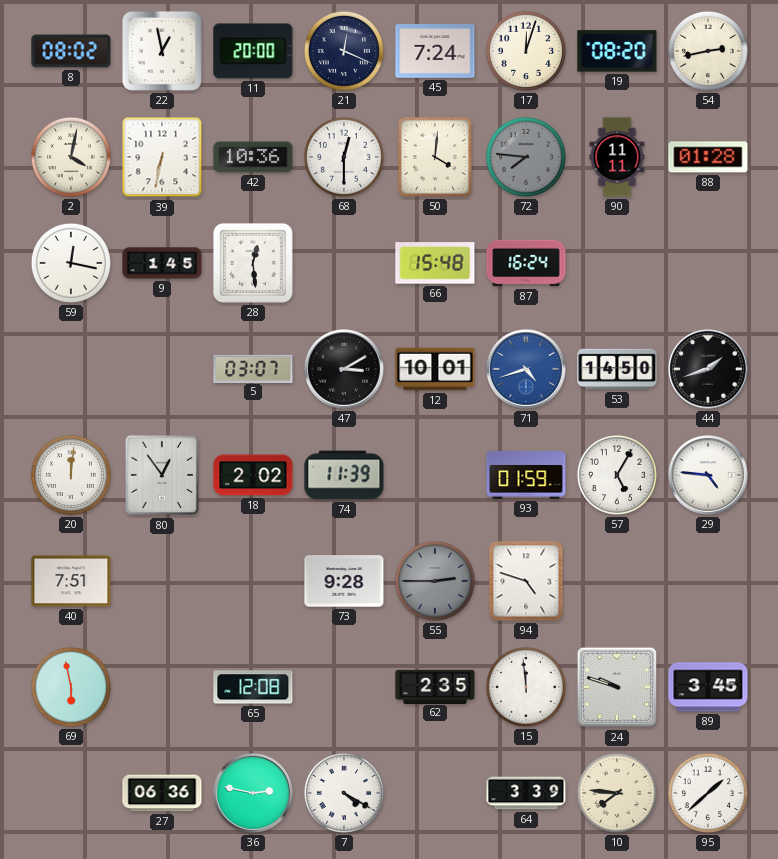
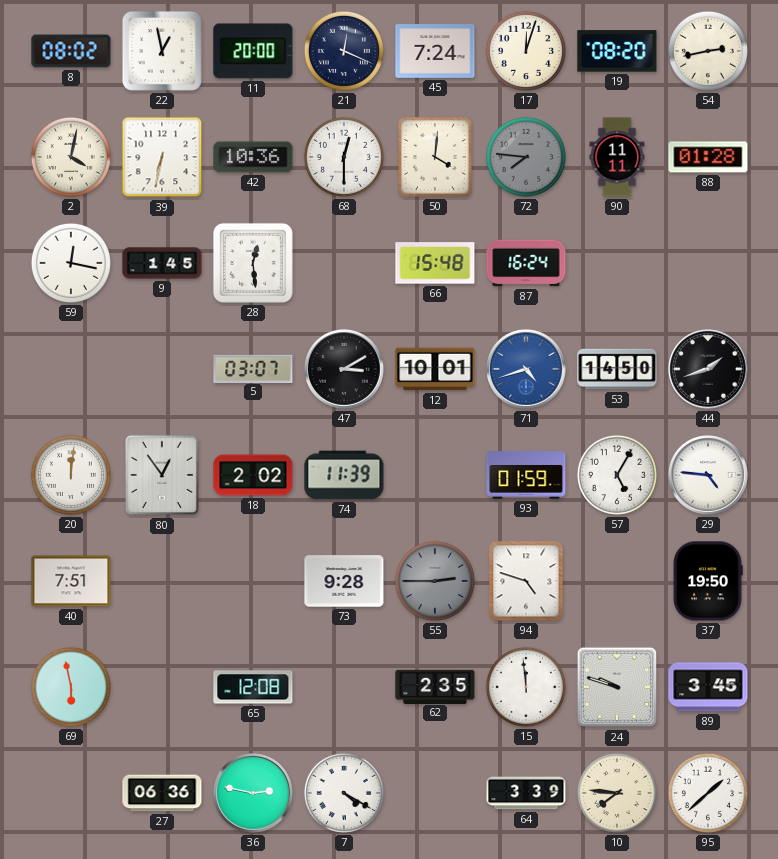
37: none -> 19:50
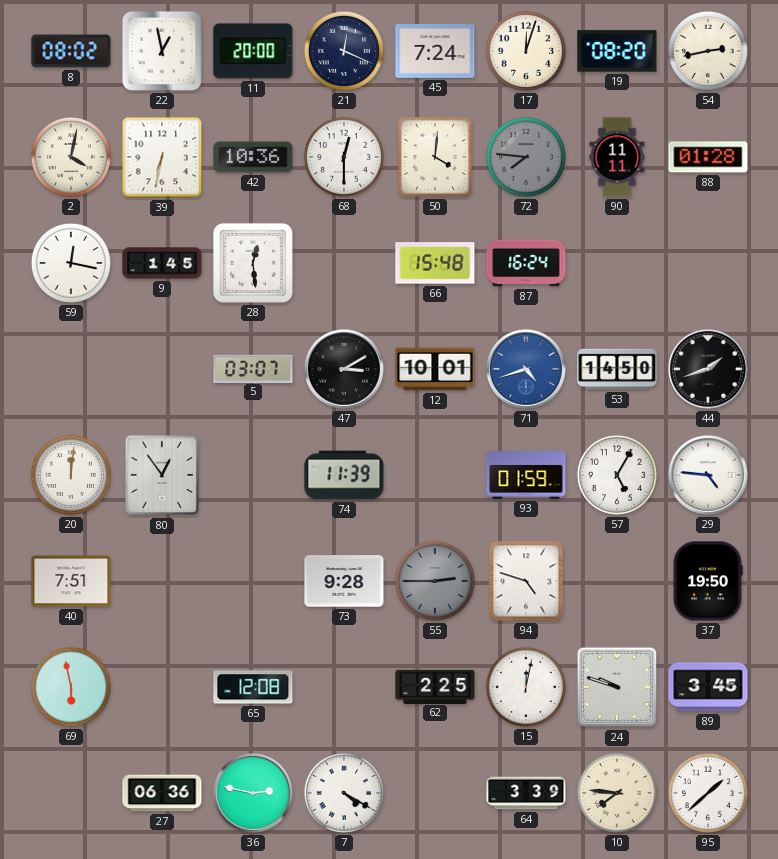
18: 2:02 -> none
62: 2:35 -> 2:25
15: 11:59 -> 12:02
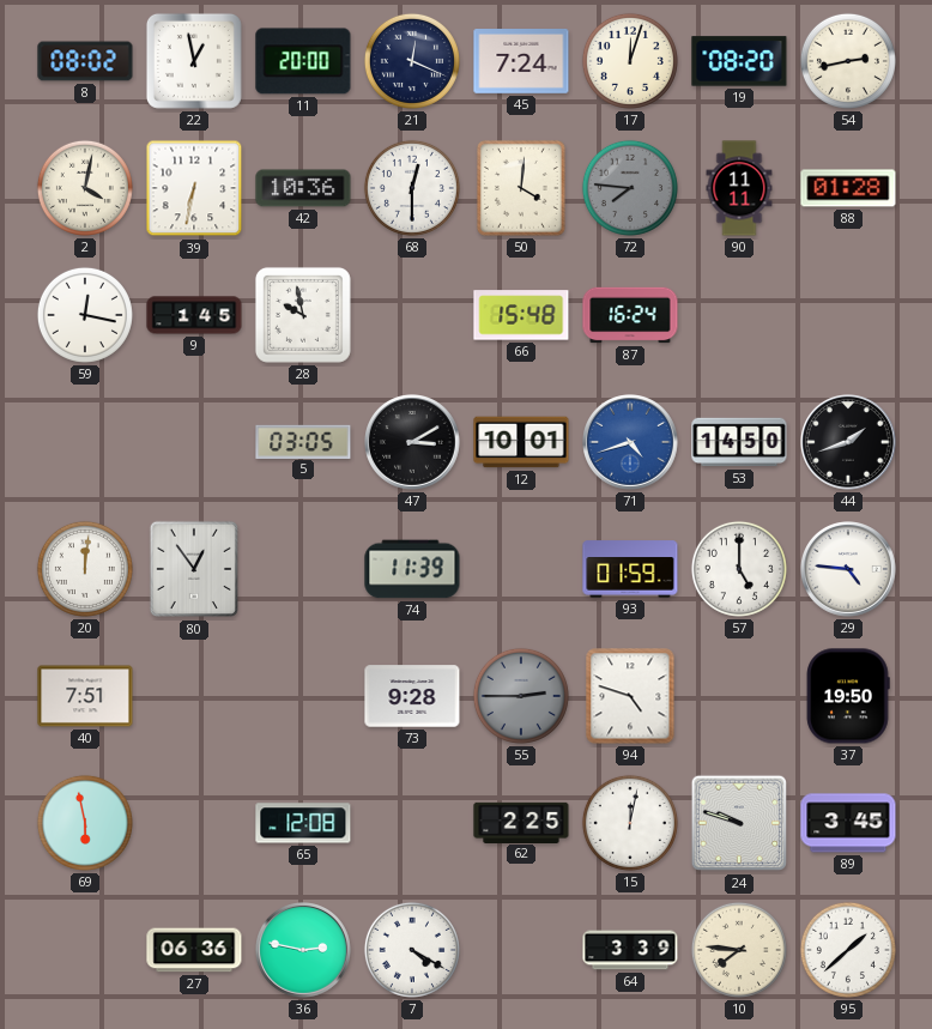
28: 12:29 -> 9:58
5: 03:07 -> 03:05
57: 5:05 -> 5:00
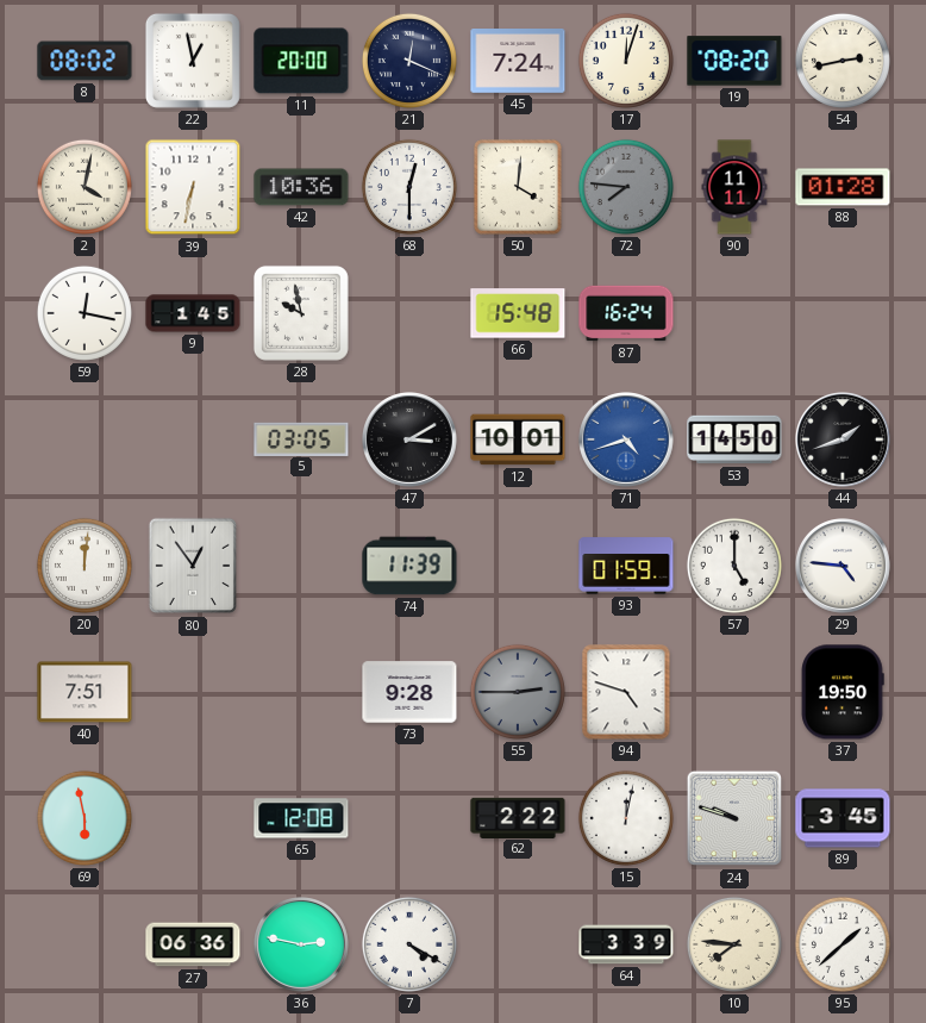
62: 2:25 -> 2:22
